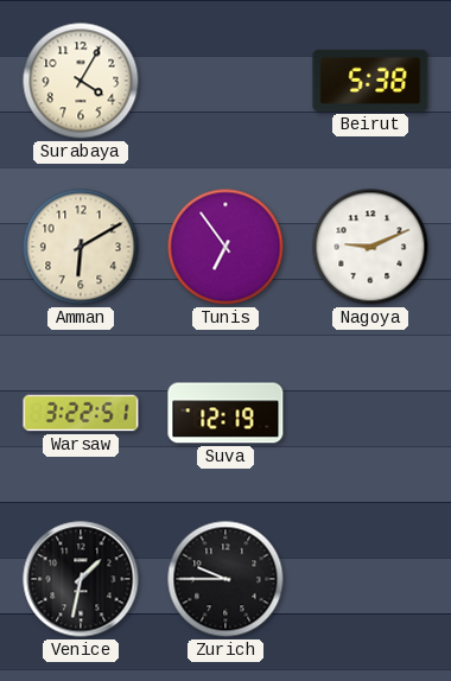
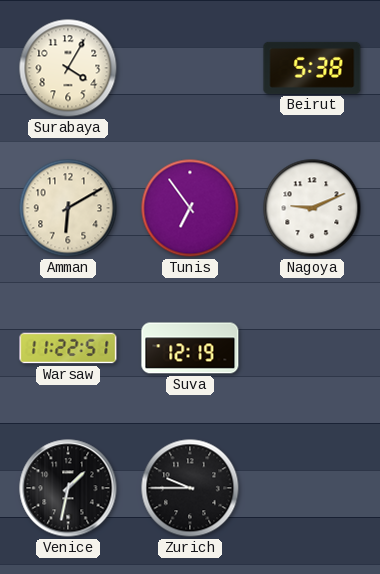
Warsaw: 3:22 -> 11:22
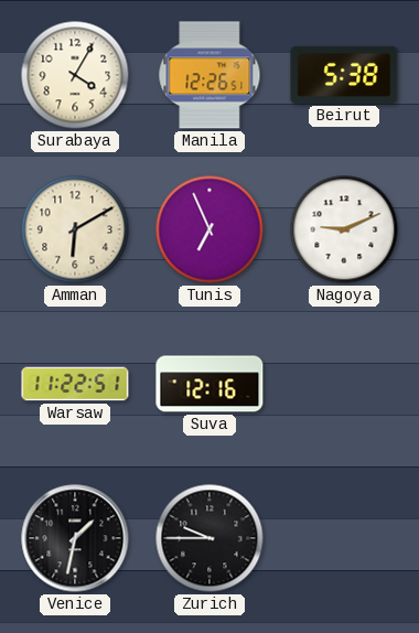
Manila: none -> 12:26
Tunis: 6:54 -> 6:56
Suva: 12:19 -> 12:16
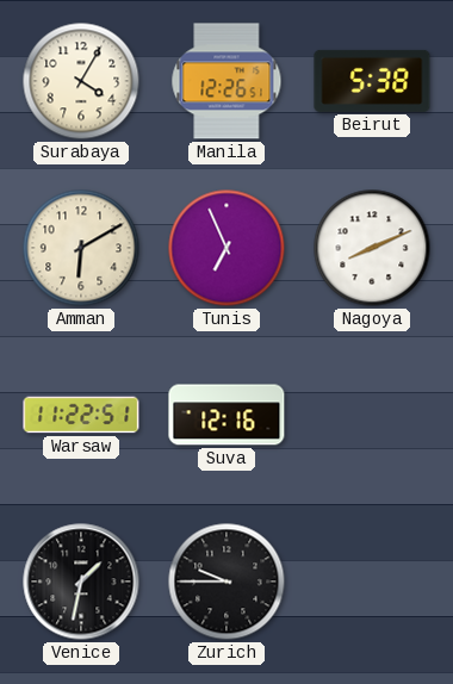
Nagoya: 9:11 -> 8:11
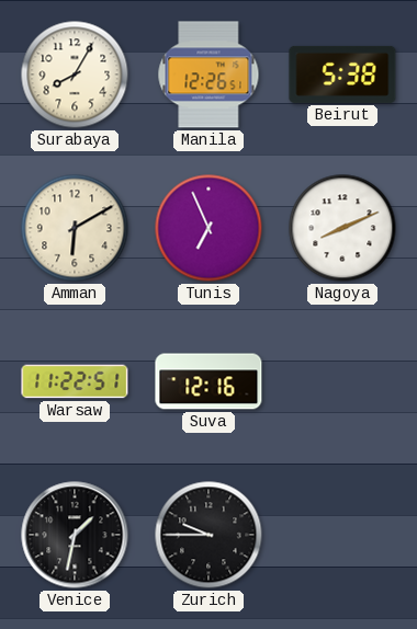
Surabaya: 4:05 -> 8:05
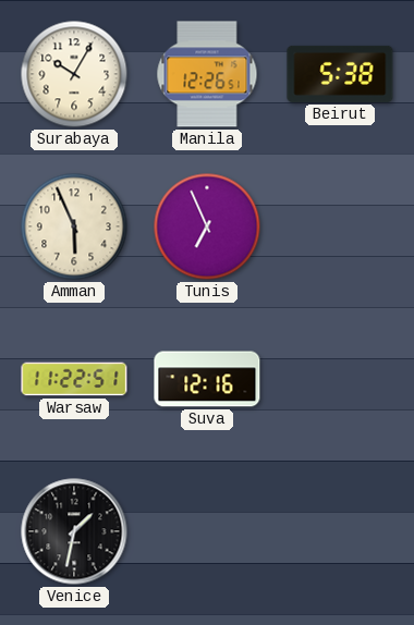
Surabaya: 8:05 -> 10:05
Amman: 6:10 -> 5:56
Nagoya: 8:11 -> none
Zurich: 9:45 -> none
